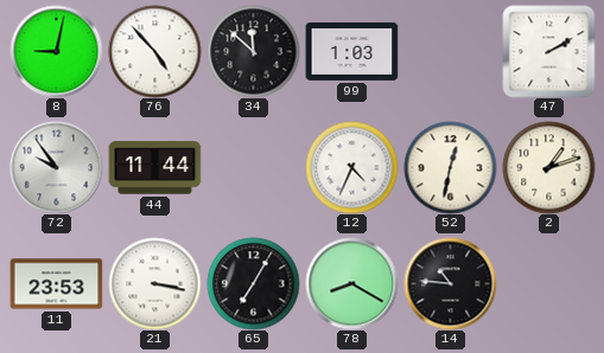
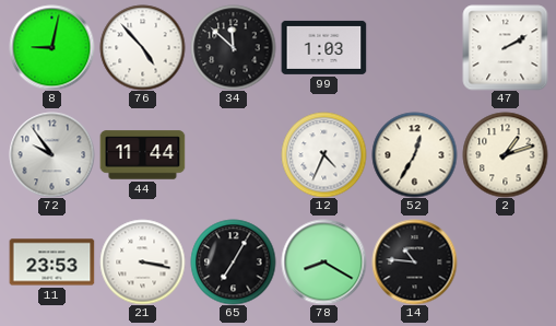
52: 12:32 -> 12:35
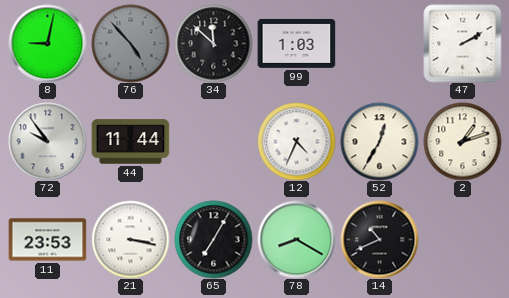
76 dial: white -> grey
14: 10:46 -> 10:41
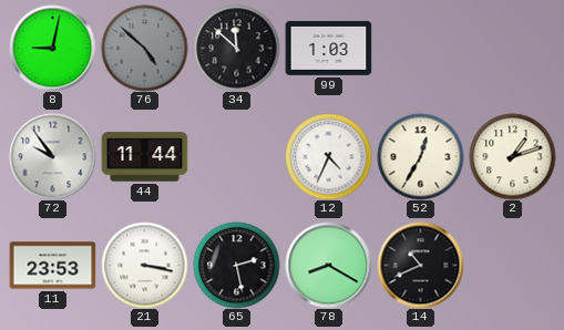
76: 4:53 -> 4:52
47: 2:10 -> none
65: 7:05 -> 2:28
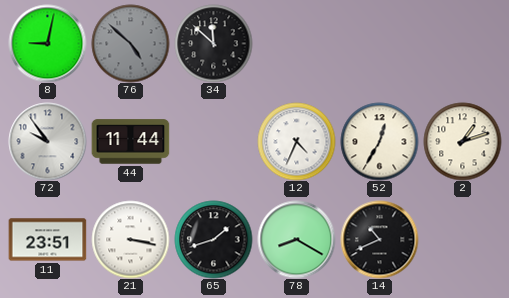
99: 1:03 -> none
11: 23:53 -> 23:51
65: 2:28 -> 1:42
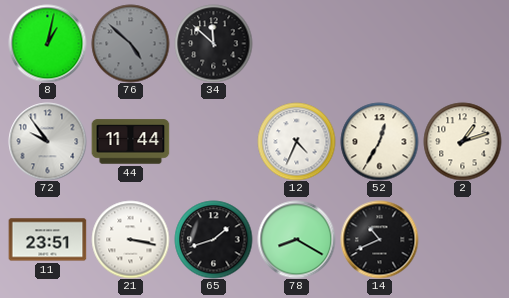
8: 9:02 -> 1:02
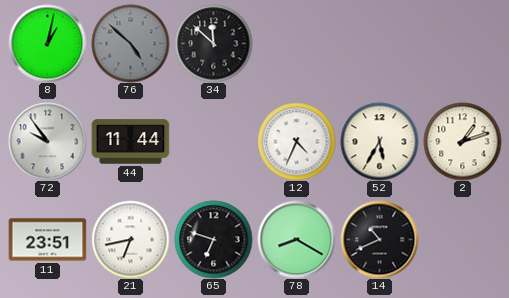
52: 12:35 -> 5:35
21: 3:17 -> 6:43
65: 1:42 -> 6:48
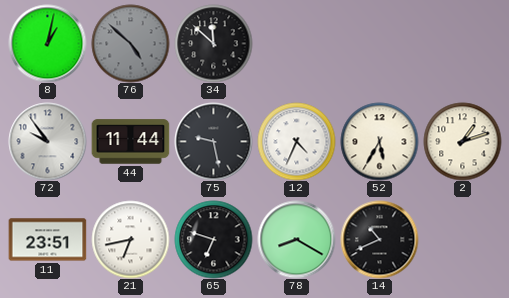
75: none -> 9:28
